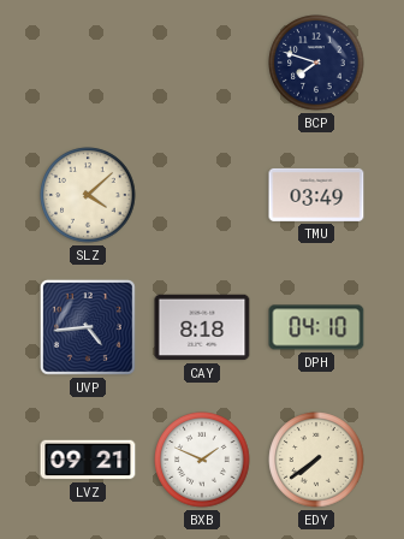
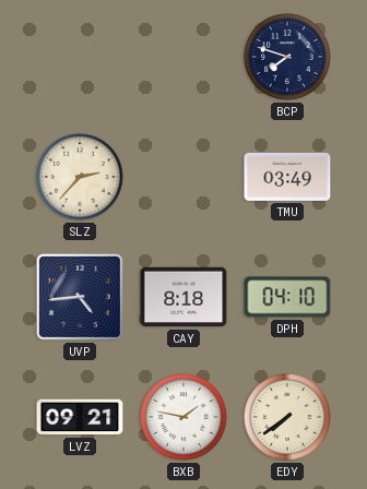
SLZ: 4:08 -> 2:37
BXB: 1:49 -> 1:47
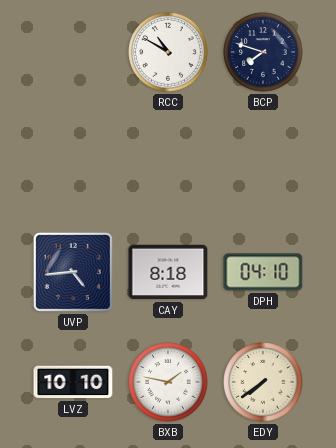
RCC: none -> 10:50
SLZ: 2:37 -> none
TMU: 03:49 -> none
LVZ: 09:21 -> 10:10
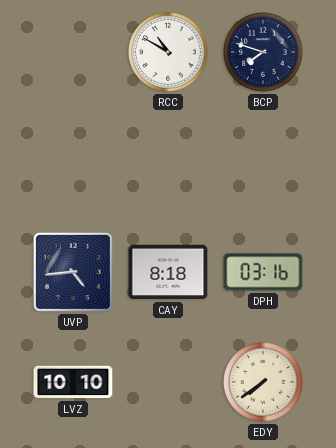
DPH: 04:10 -> 03:16
BXB: 1:47 -> none
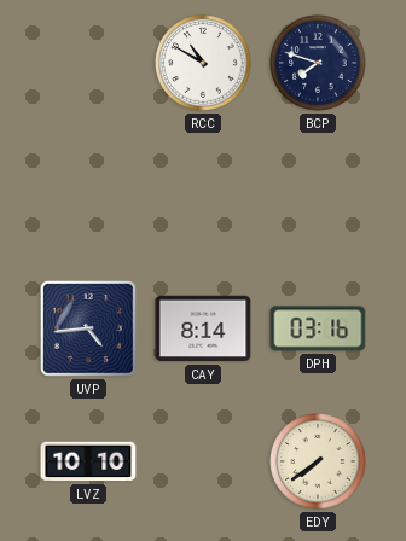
CAY: 8:18 -> 8:14
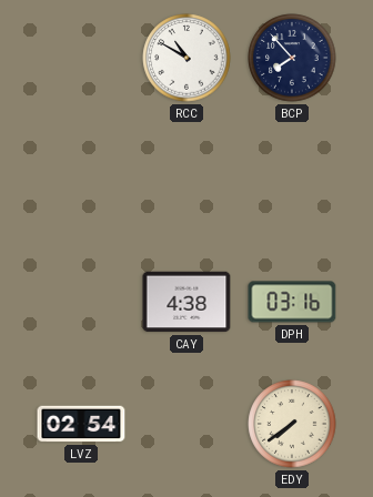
BCP: 7:48 -> 7:53
UVP: 4:44 -> none
CAY: 8:14 -> 4:38
LVZ: 10:10 -> 02:54
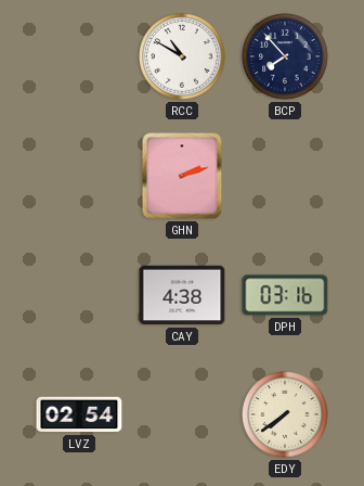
GHN: none -> 2:12
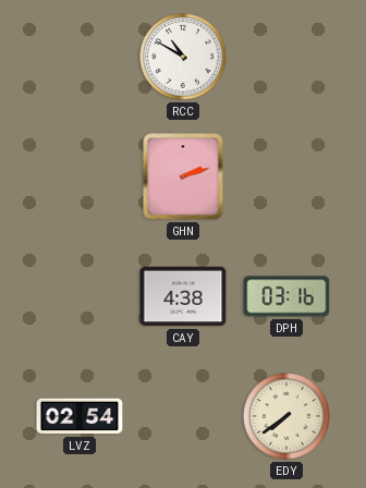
BCP: 7:53 -> none
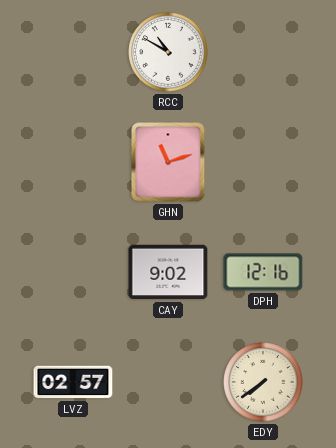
GHN: 2:12 -> 11:12
CAY: 4:38 -> 9:02
DPH: 03:16 -> 12:16
LVZ: 02:54 -> 02:57
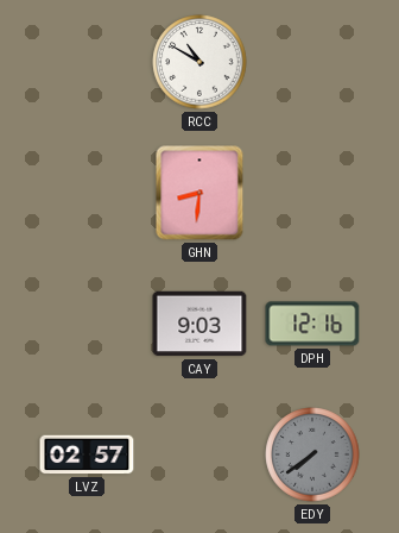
GHN: 11:12 -> 8:31
CAY: 9:02 -> 9:03
EDY dial: cream -> grey
